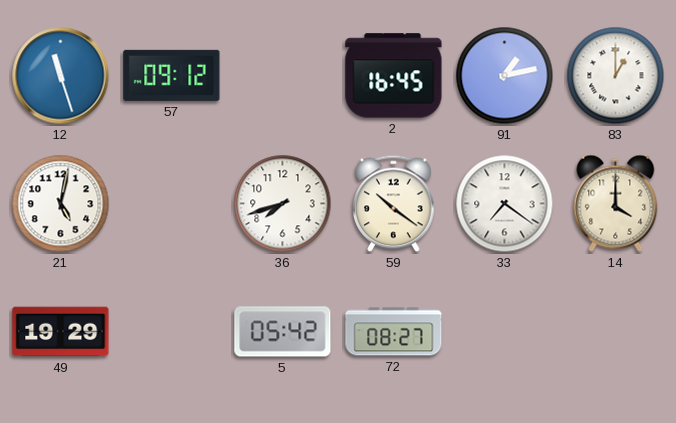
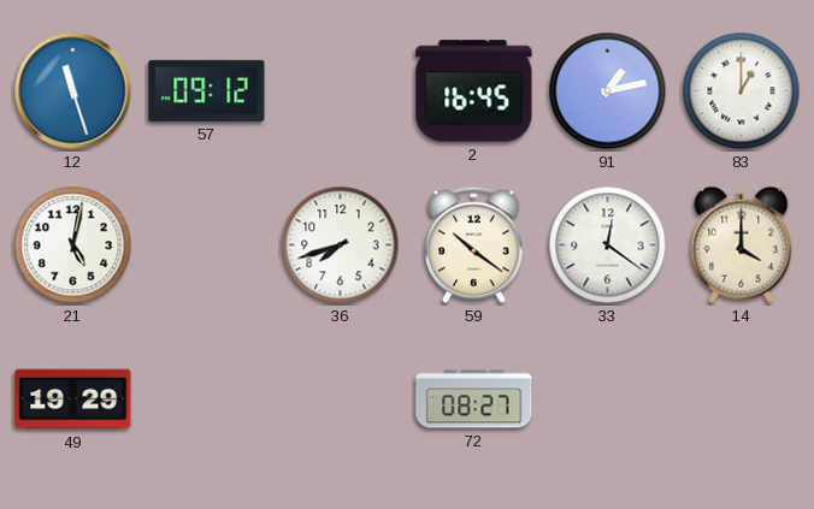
33: 7:21 -> 12:21
5: 05:42 -> none
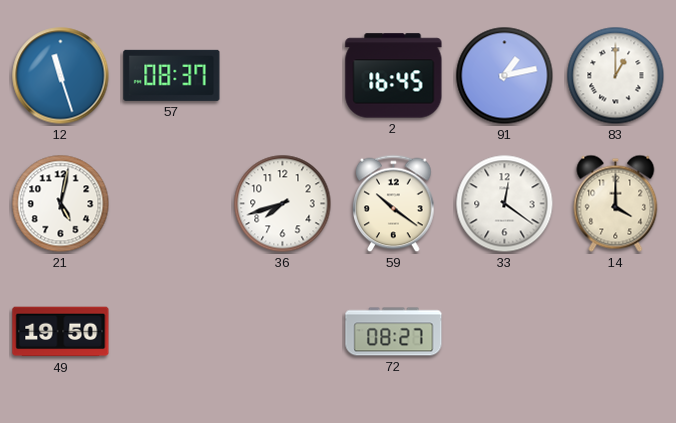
57: 09:12 -> 08:37
49: 19:29 -> 19:50
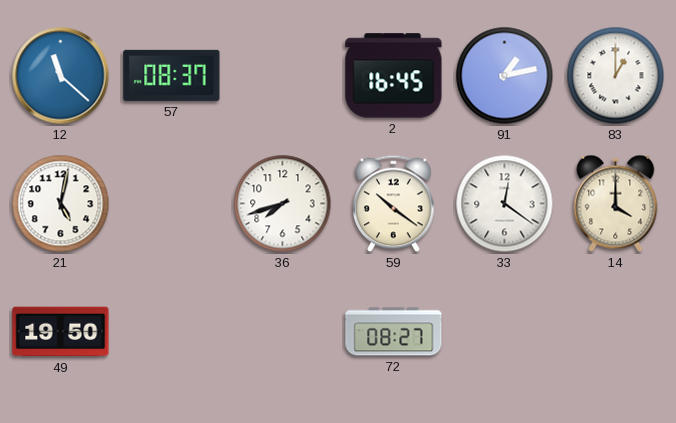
12: 11:27 -> 11:22
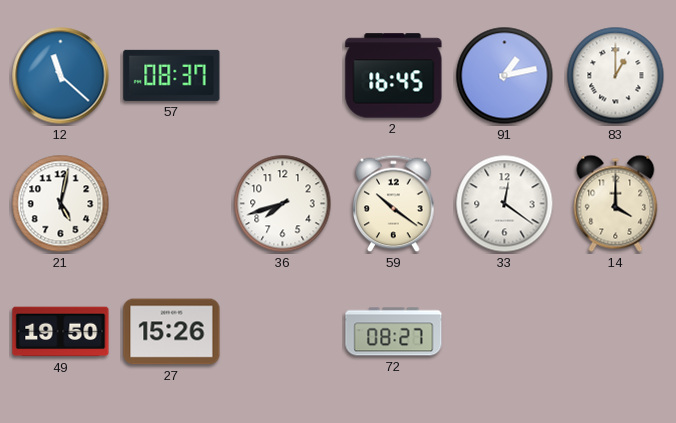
27: none -> 15:26
